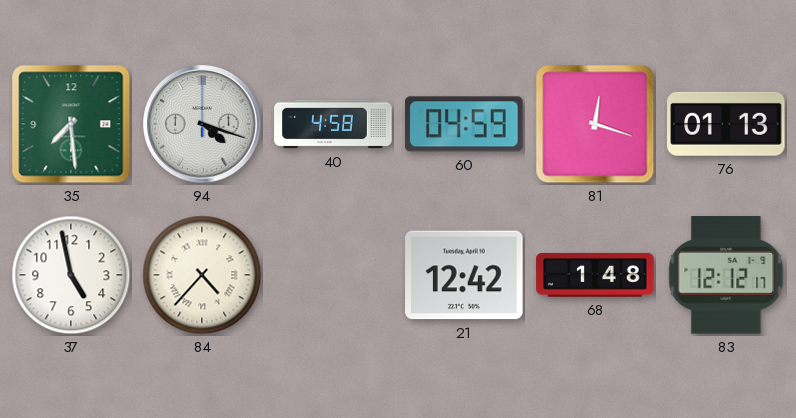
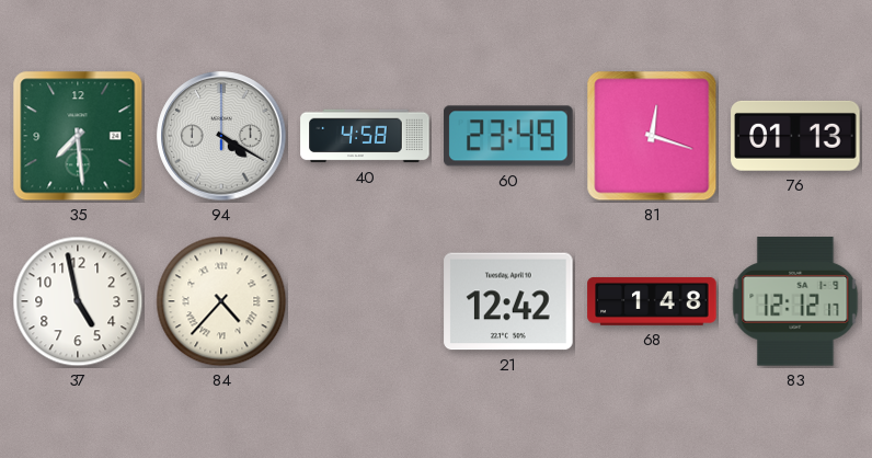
94: 4:18 -> 4:20
60: 04:59 -> 23:49
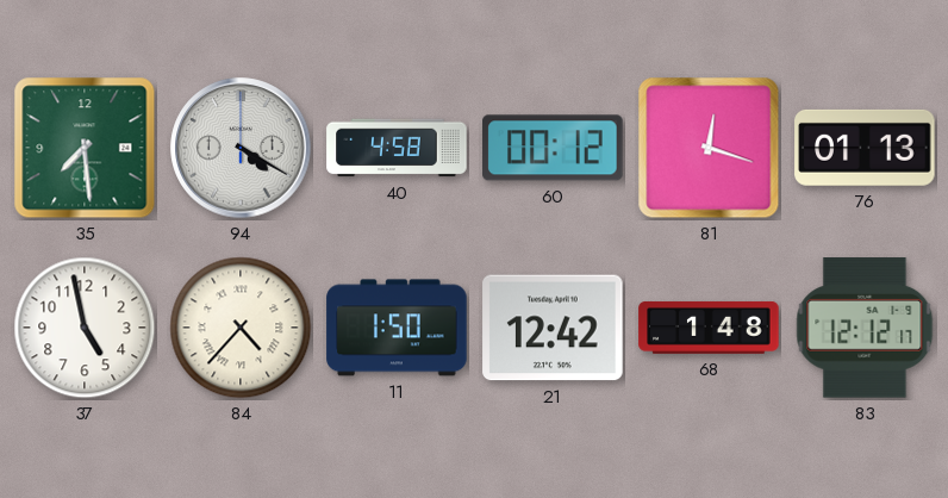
60: 23:49 -> 00:12
11: none -> 1:50
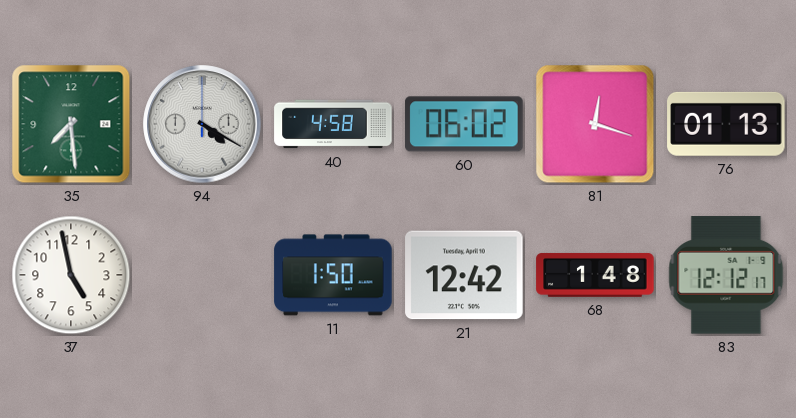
60: 00:12 -> 06:02
84: 4:37 -> none
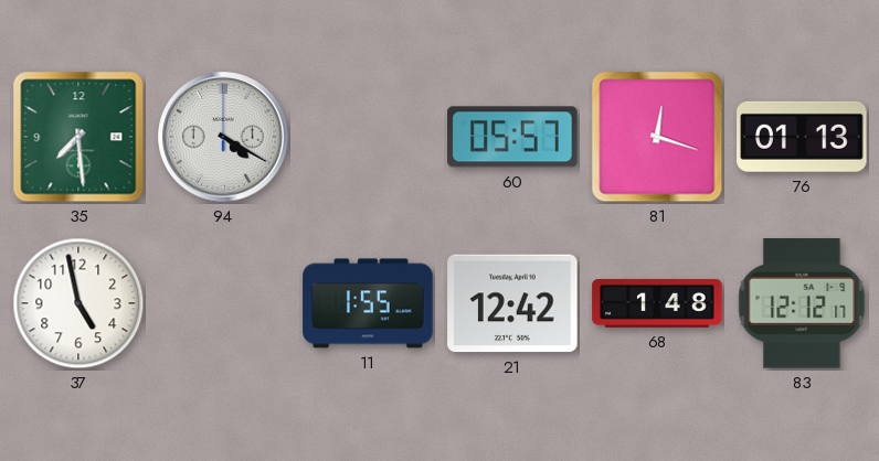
40: 4:58 -> none
60: 06:02 -> 05:57
11: 1:50 -> 1:55
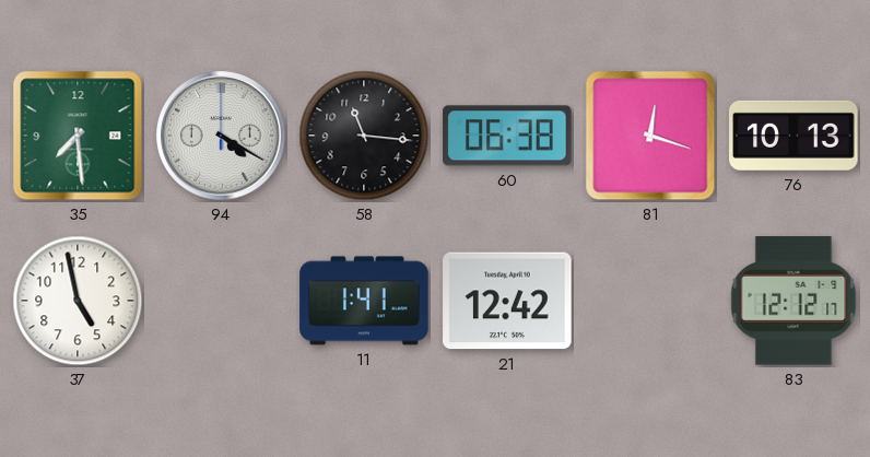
58: none -> 11:16
60: 05:57 -> 06:38
76: 01:13 -> 10:13
11: 1:55 -> 1:41
68: 1:48 -> none
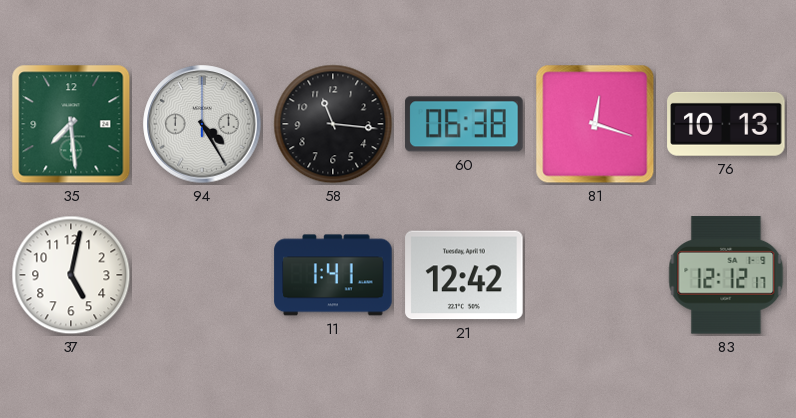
94: 4:20 -> 4:25
37: 4:58 -> 5:02
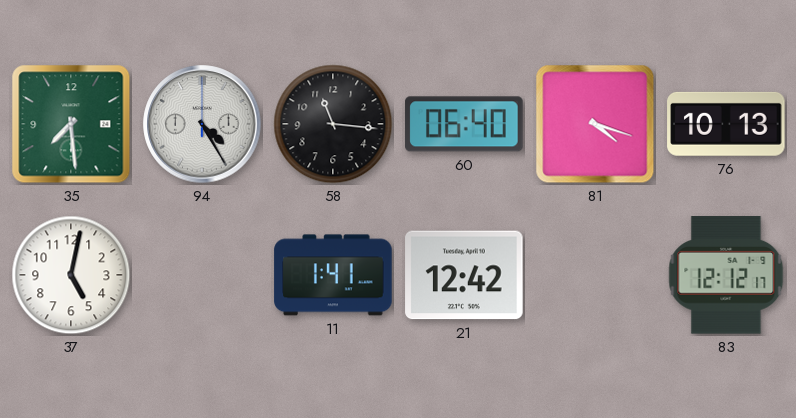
60: 06:38 -> 06:40
81: 12:18 -> 4:18
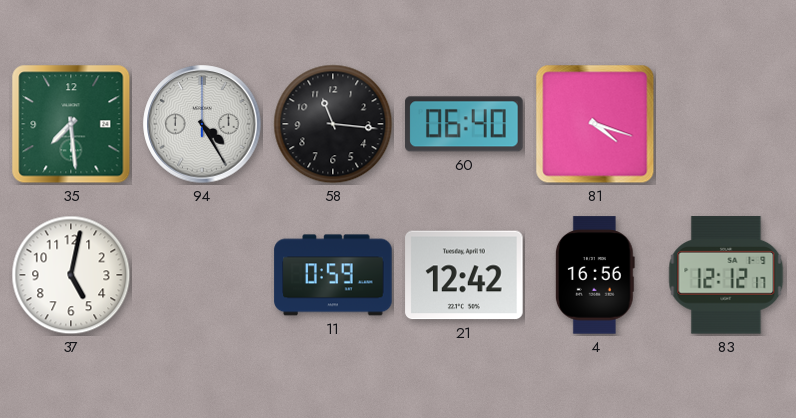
76: 10:13 -> none
11: 1:41 -> 0:59
4: none -> 16:56
